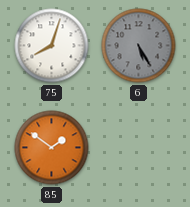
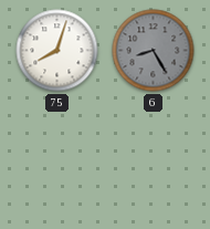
6: 5:25 -> 8:25
85: 1:51 -> none
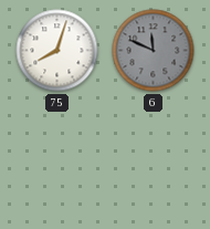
6: 8:25 -> 11:49
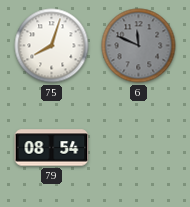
79: none -> 08:54
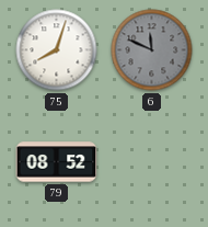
79: 08:54 -> 08:52
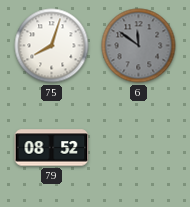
6: 11:49 -> 11:51
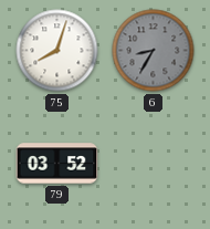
6: 11:51 -> 8:35
79: 08:52 -> 03:52
